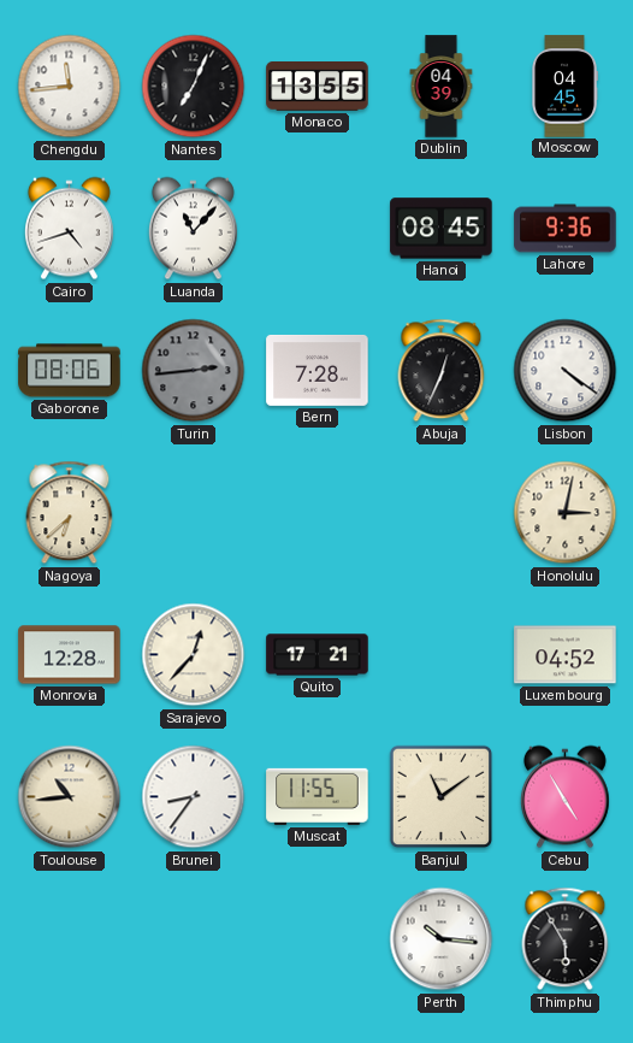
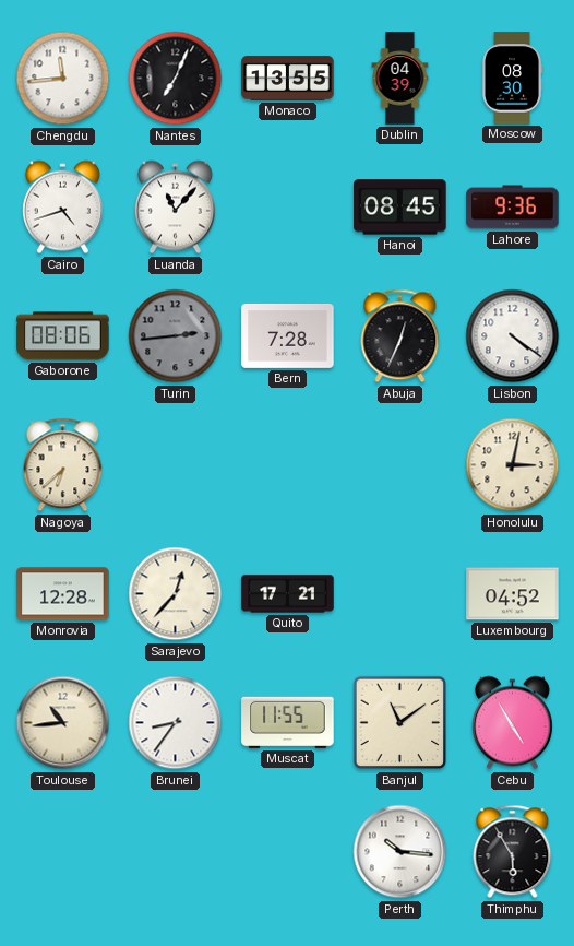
Moscow: 04:45 -> 08:30
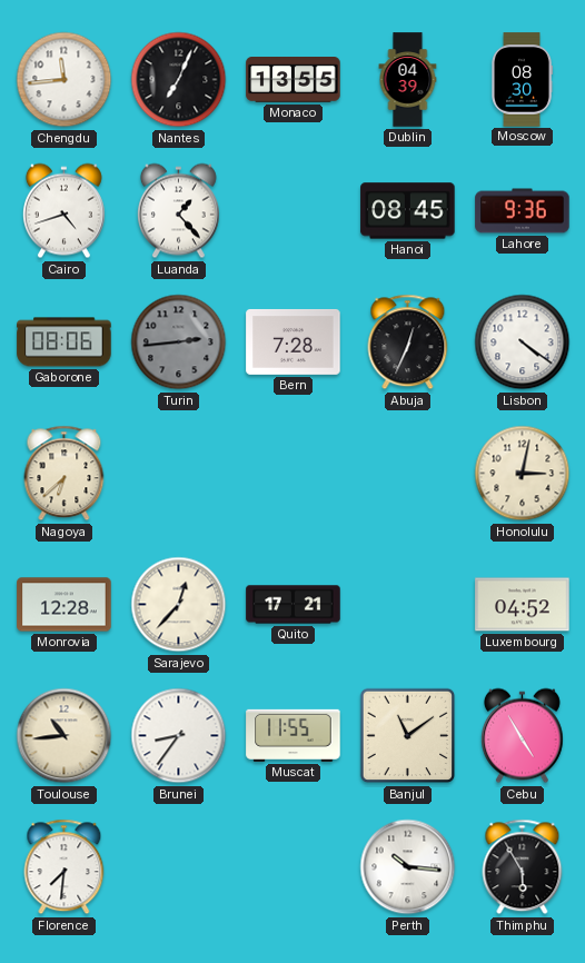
Luanda: 11:07 -> 1:23
Florence: none -> 7:31
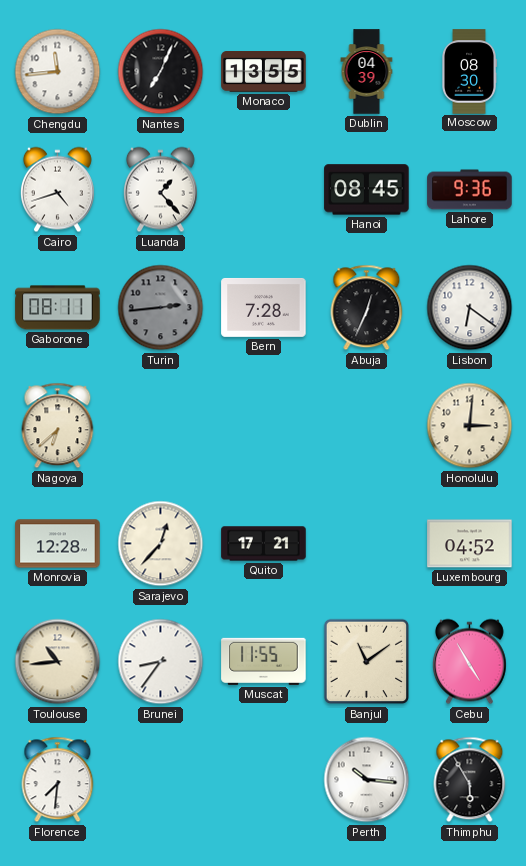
Gaborone: 08:06 -> 08:11
Lisbon: 4:21 -> 6:21
Honolulu: 3:02 -> 3:01
